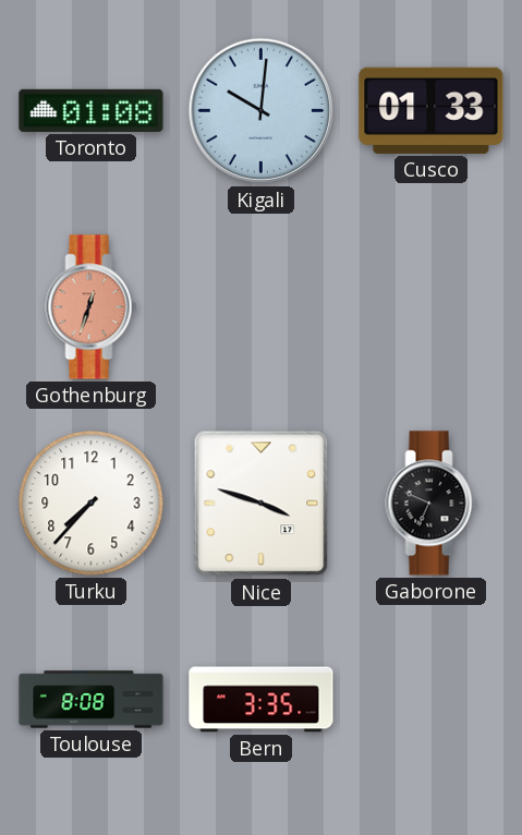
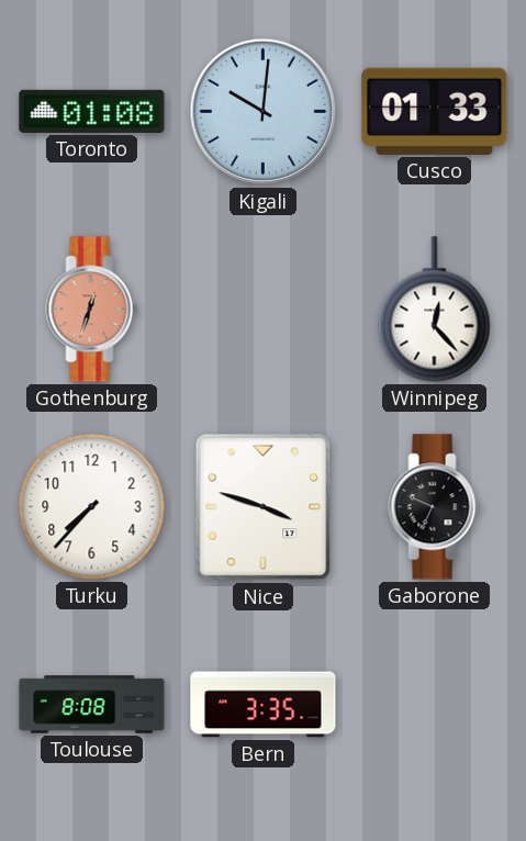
Winnipeg: none -> 12:23
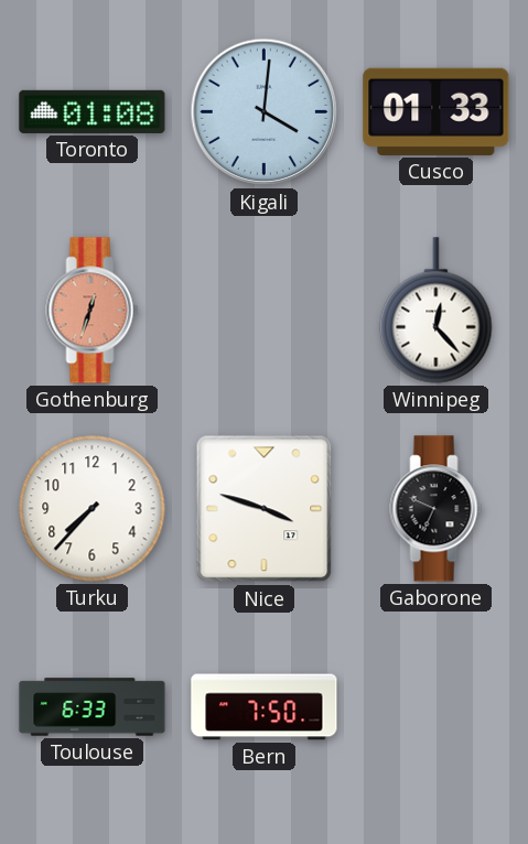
Kigali: 10:01 -> 4:01
Toulouse: 8:08 -> 6:33
Bern: 3:35 -> 7:50
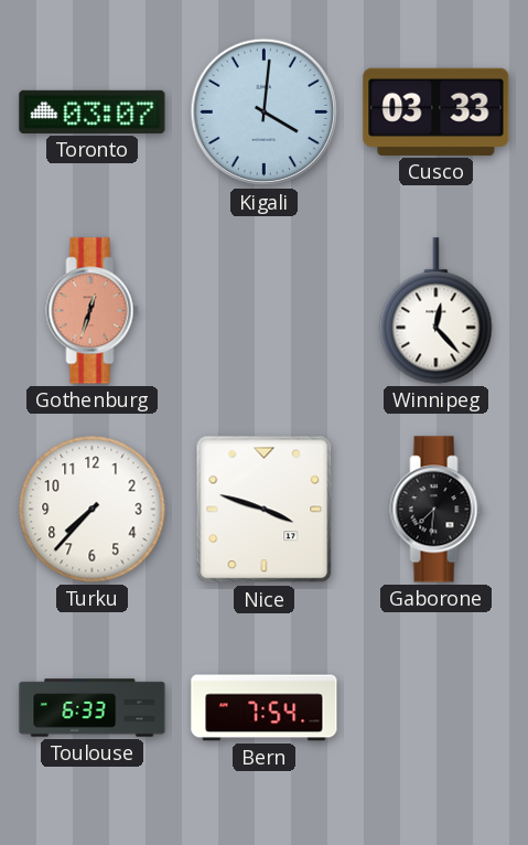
Toronto: 01:08 -> 03:07
Cusco: 01:33 -> 03:33
Gaborone: 6:49 -> 7:31
Bern: 7:50 -> 7:54
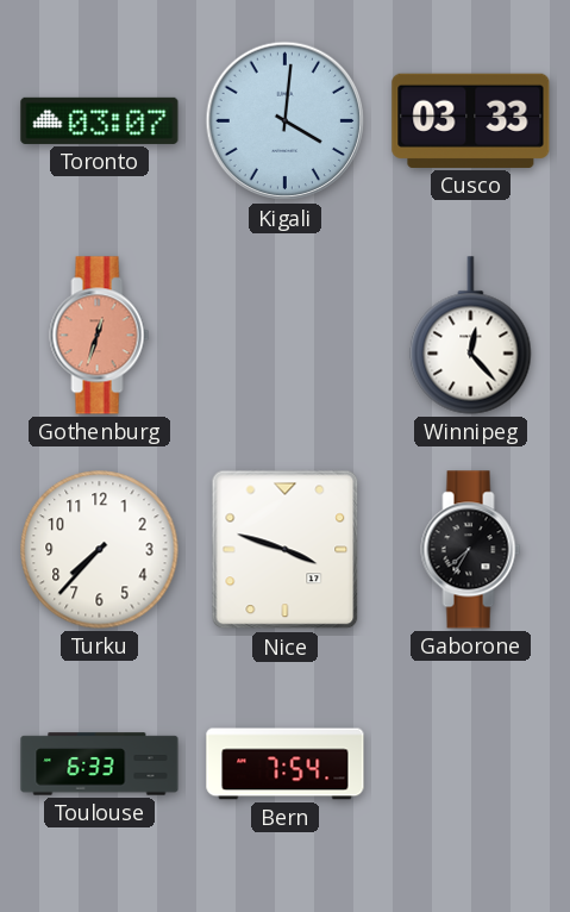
Gaborone: 7:31 -> 7:35
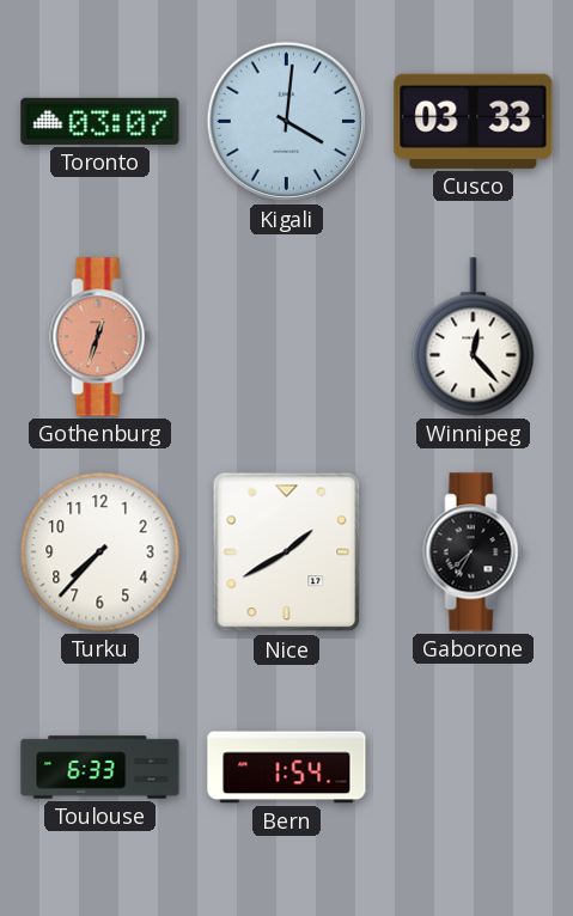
Nice: 3:48 -> 1:40
Bern: 7:54 -> 1:54
